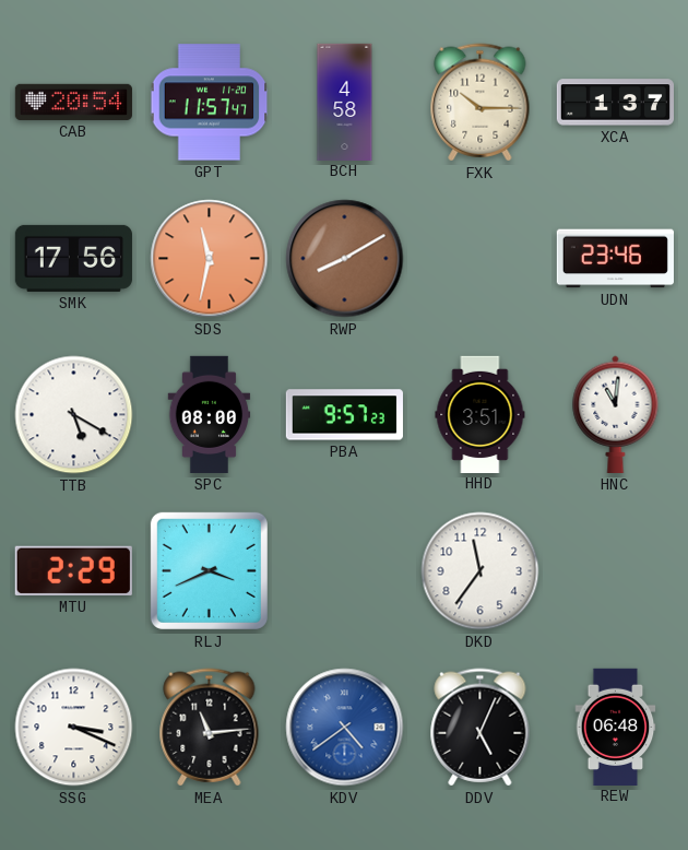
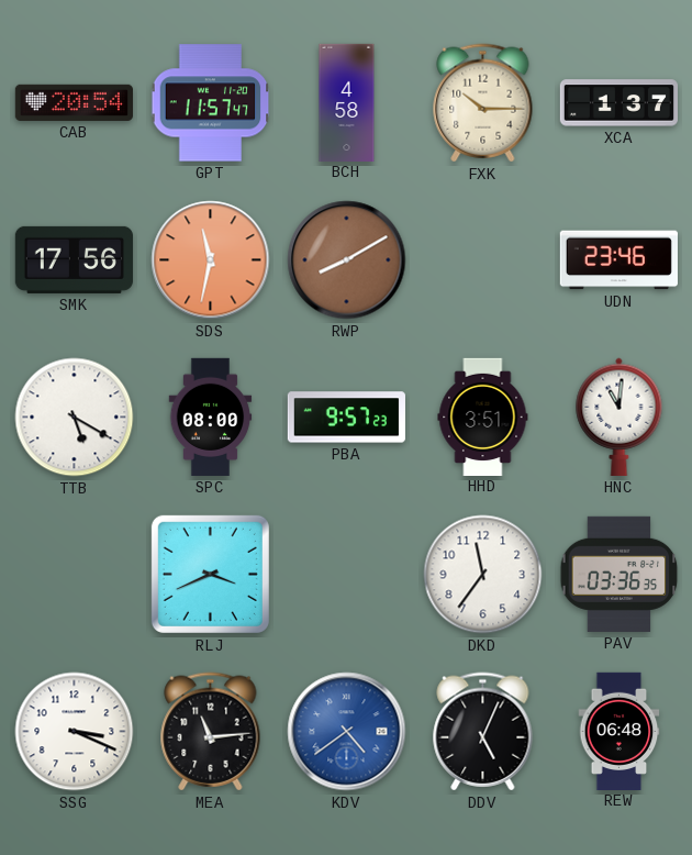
MTU: 2:29 -> none
PAV: none -> 03:36
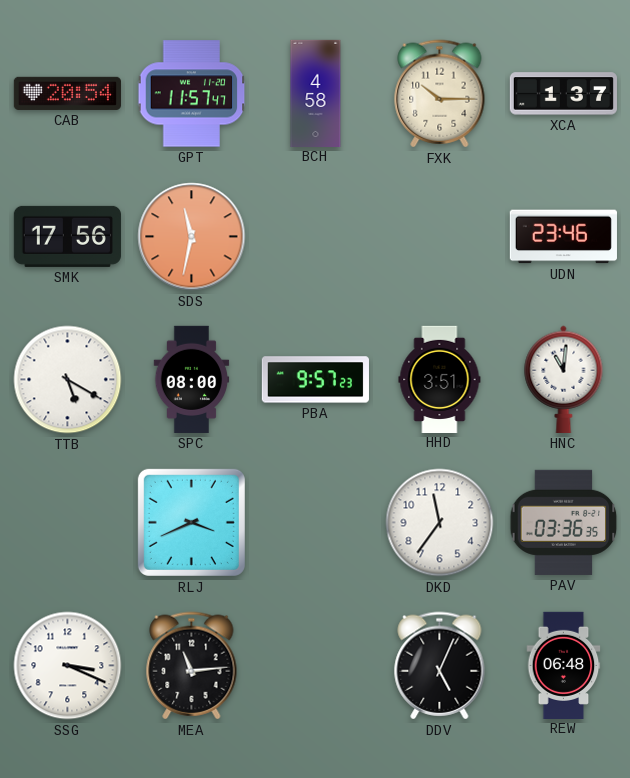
RWP: 8:10 -> none
KDV: 4:39 -> none
